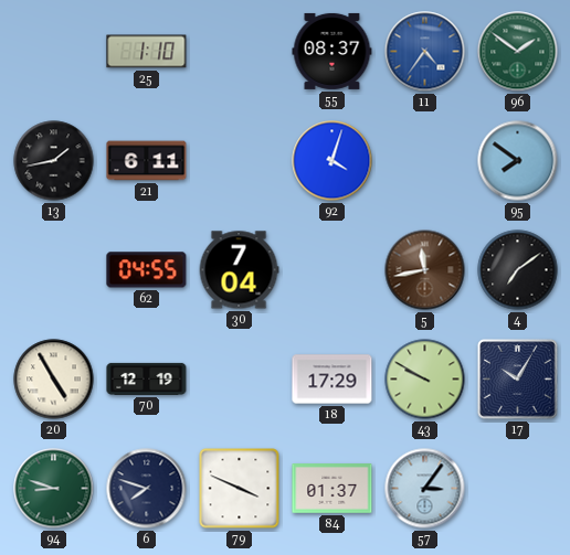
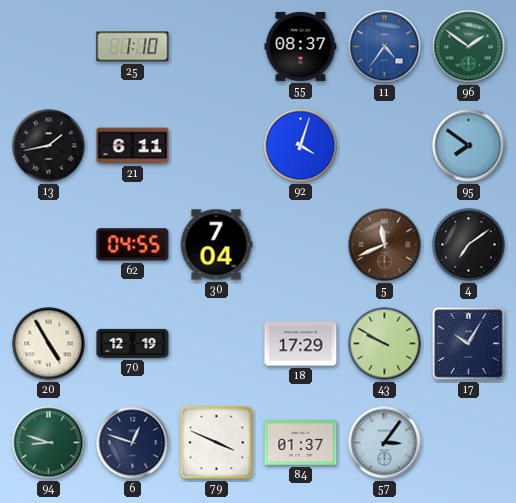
5: 11:43 -> 11:41
6: 7:48 -> 12:48
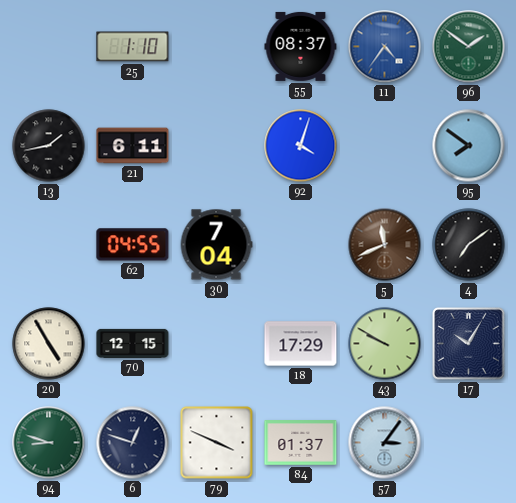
70: 12:19 -> 12:15
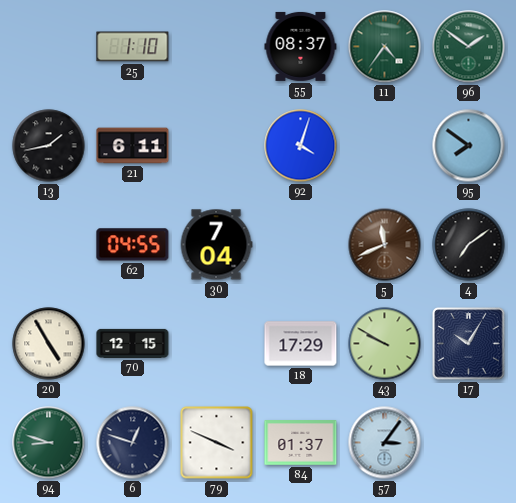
11 dial: blue -> green
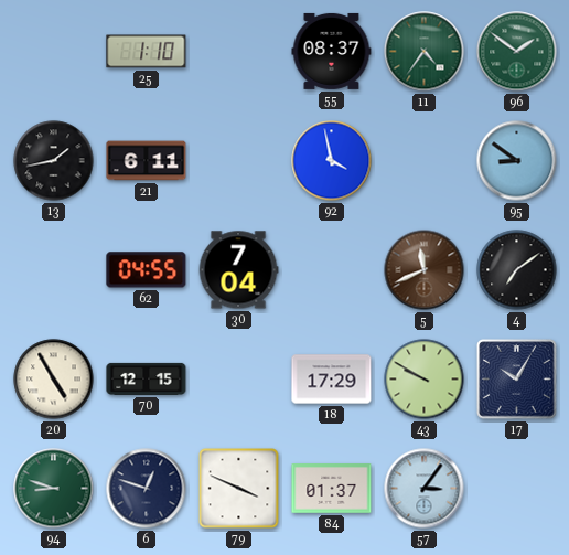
92: 4:03 -> 3:58
95: 7:51 -> 8:51
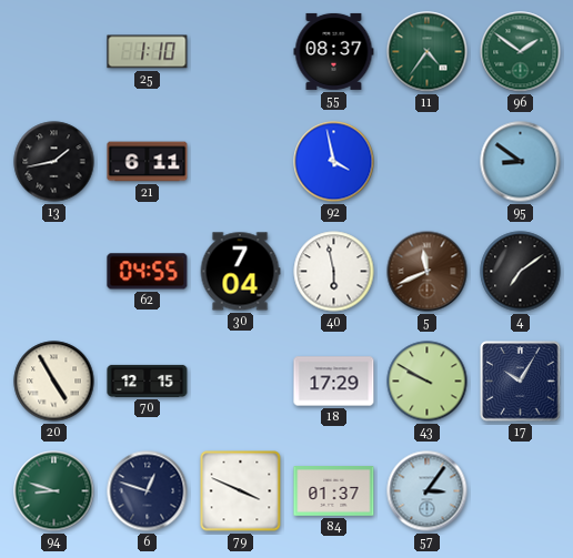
40: none -> 5:58
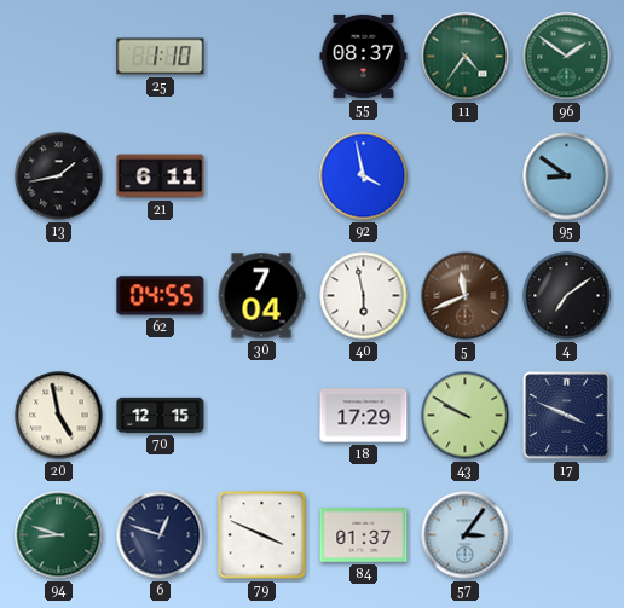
20: 4:55 -> 4:58
17: 10:05 -> 3:49
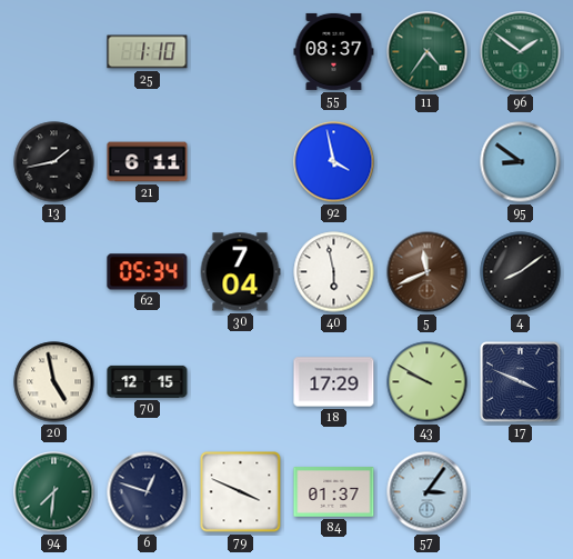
62: 04:55 -> 05:34
4: 7:09 -> 8:09
94: 8:48 -> 7:31
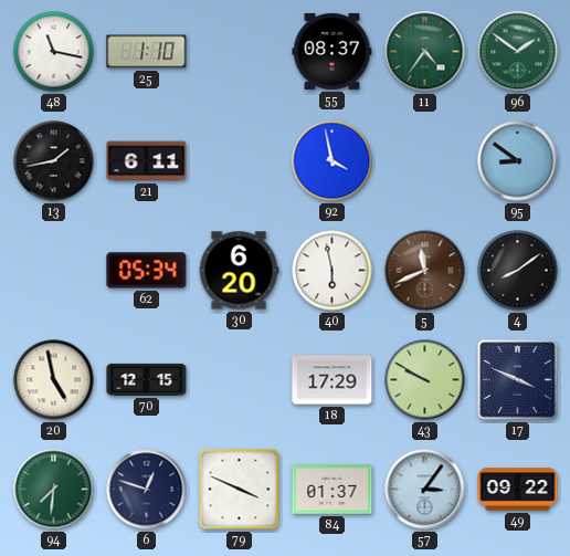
48: none -> 11:17
30: 7:04 -> 6:20
49: none -> 09:22
